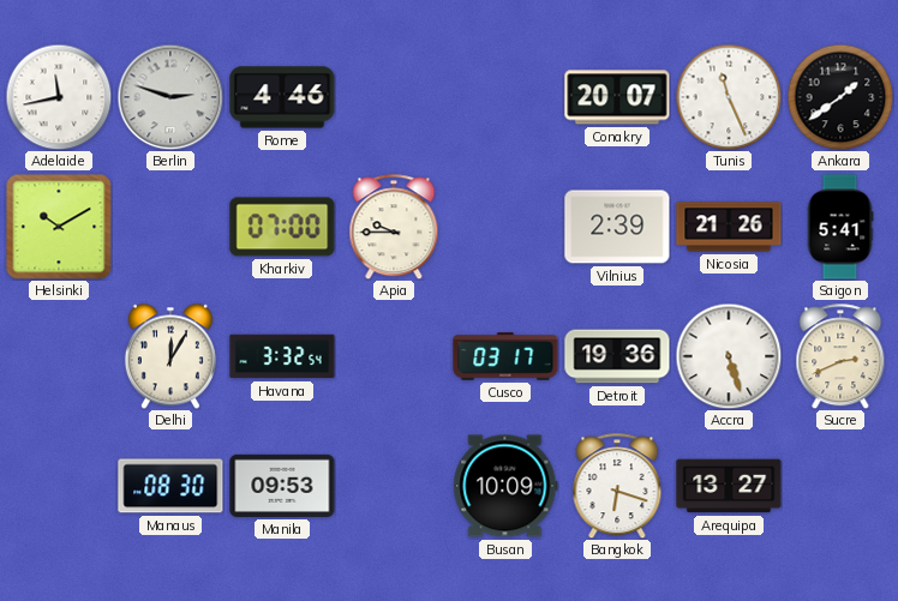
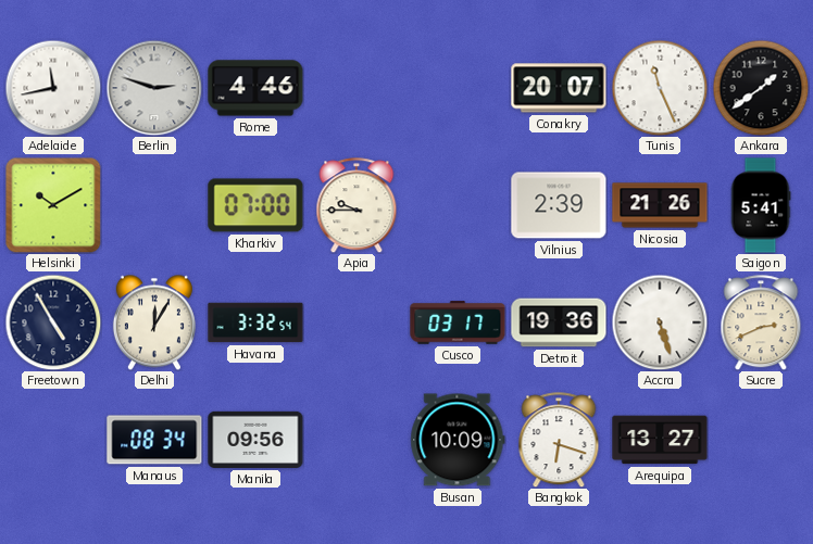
Freetown: none -> 4:55
Manaus: 08:30 -> 08:34
Manila: 09:53 -> 09:56
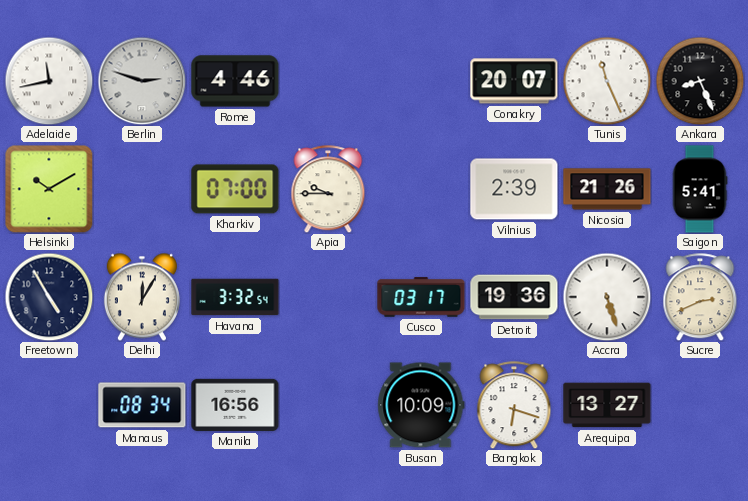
Ankara: 1:39 -> 8:26
Manila: 09:56 -> 16:56
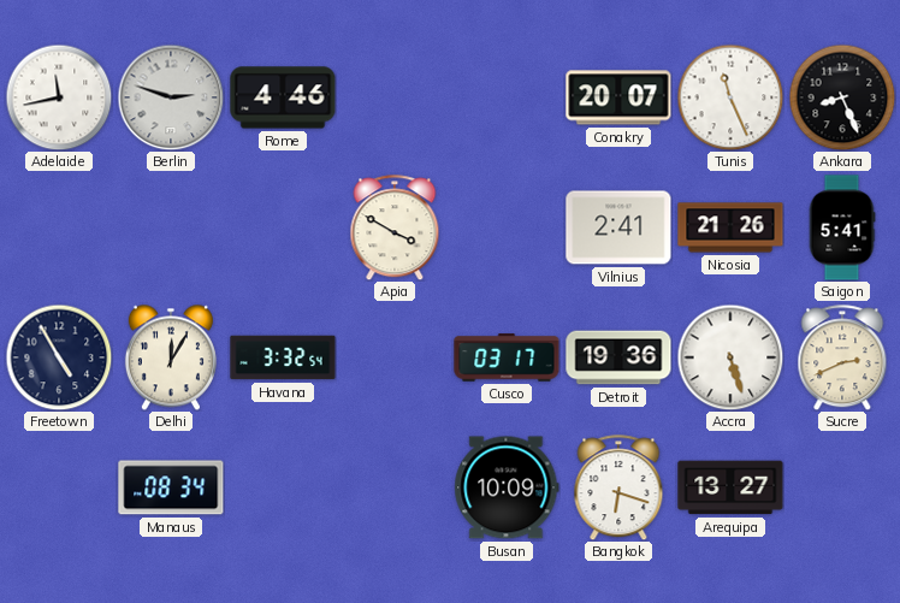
Helsinki: 10:10 -> none
Kharkiv: 07:00 -> none
Apia: 9:45 -> 3:50
Vilnius: 2:39 -> 2:41
Manila: 16:56 -> none
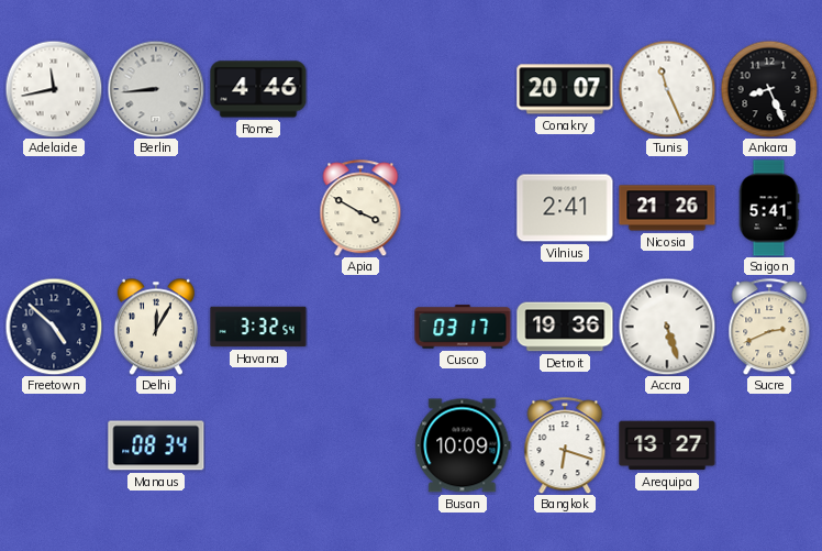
Berlin: 2:48 -> 8:44
Freetown: 4:55 -> 4:52
